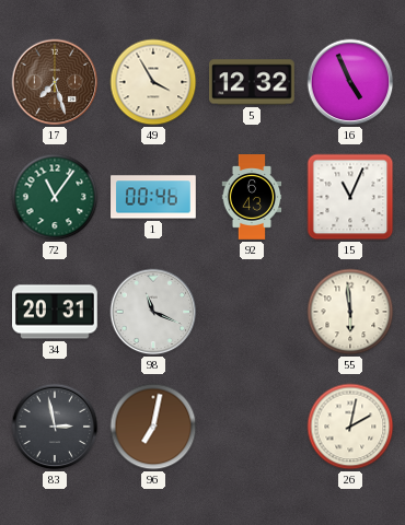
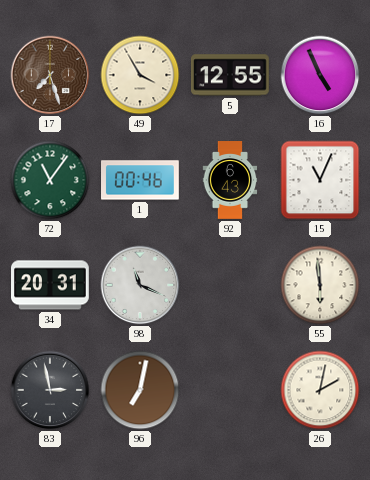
5: 12:32 -> 12:55
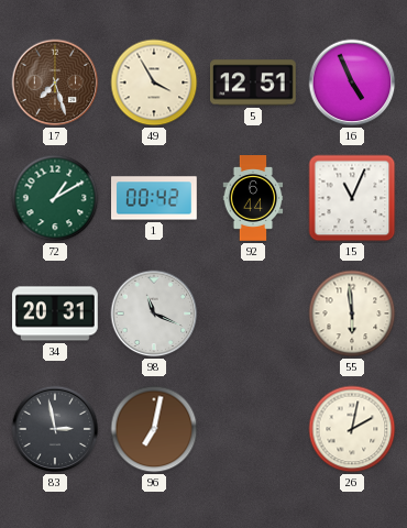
5: 12:55 -> 12:51
72: 11:06 -> 1:10
1: 00:46 -> 00:42
92: 6:43 -> 6:44
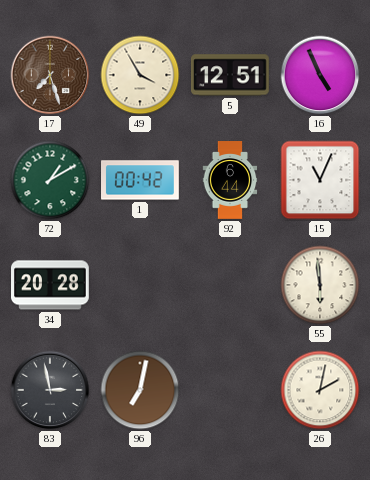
34: 20:31 -> 20:28
98: 11:19 -> none
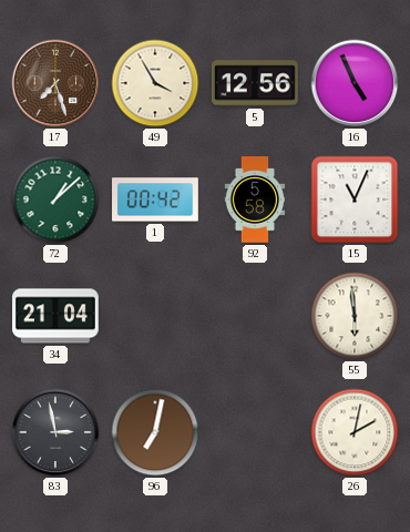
5: 12:51 -> 12:56
72: 1:10 -> 1:08
92: 6:44 -> 5:58
34: 20:28 -> 21:04
